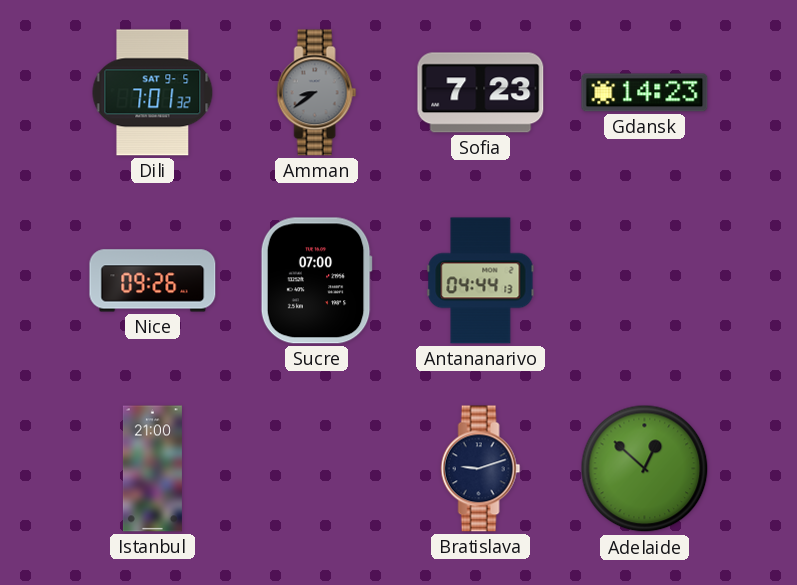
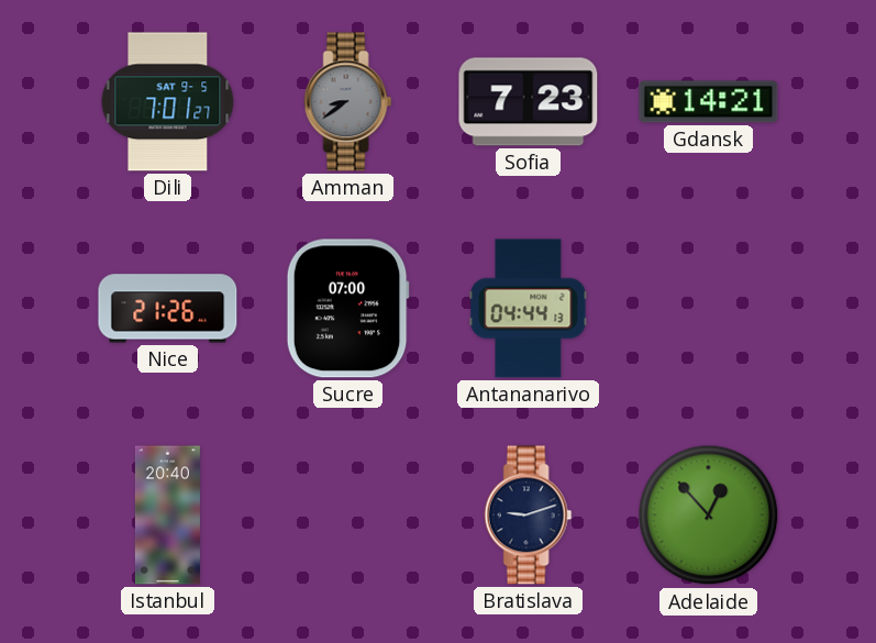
Dili: 7:01:32 -> 7:01:27
Gdansk: 14:23 -> 14:21
Nice: 09:26 -> 21:26
Istanbul: 21:00 -> 20:40
Adelaide: 12:52 -> 12:53
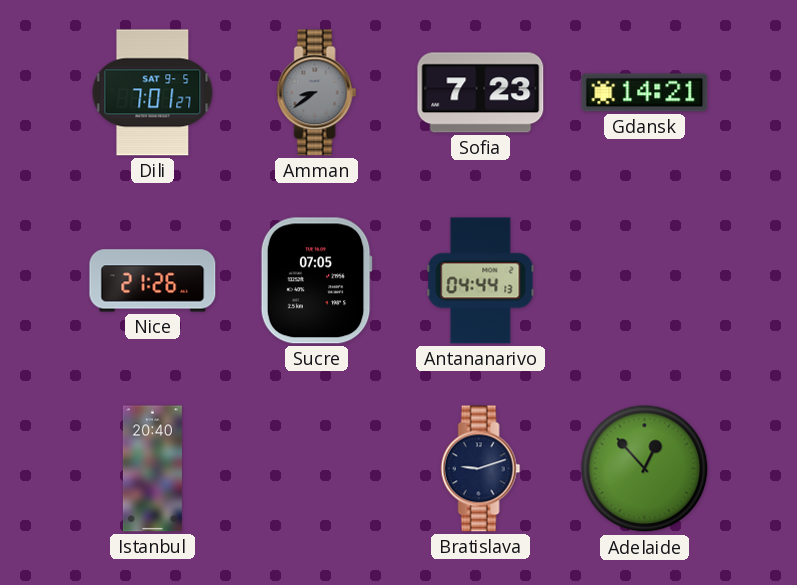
Sucre: 07:00 -> 07:05
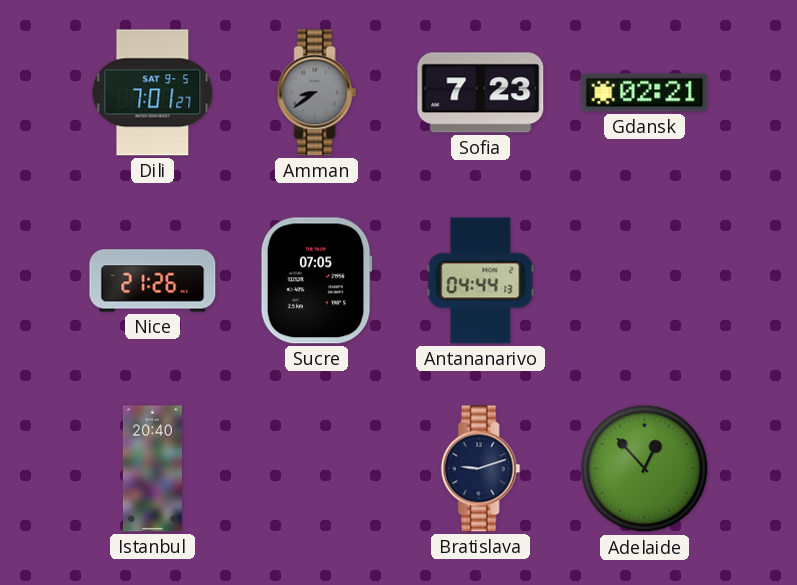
Gdansk: 14:21 -> 02:21
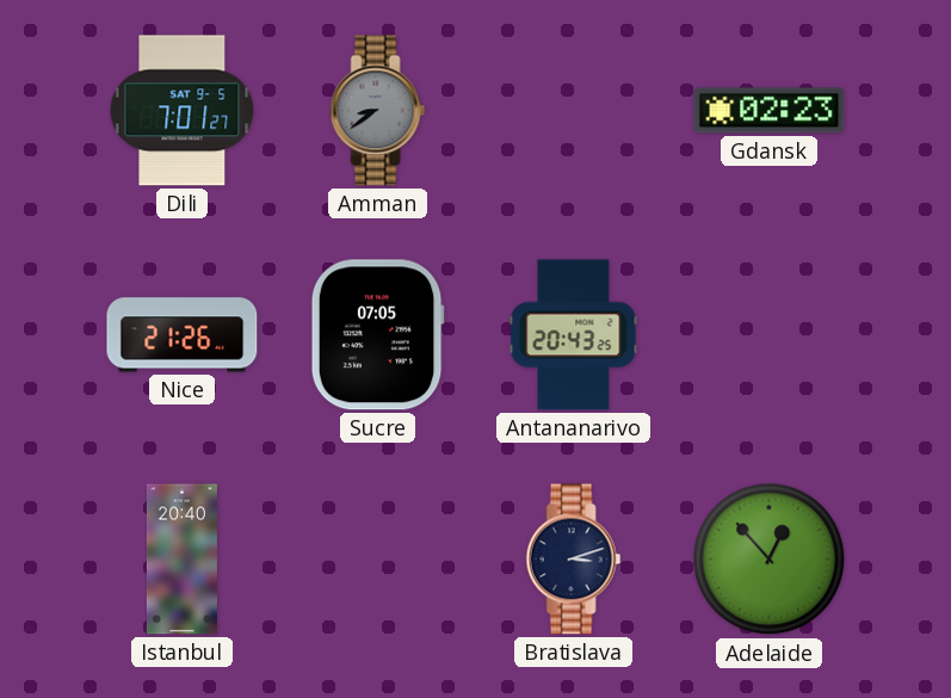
Sofia: 7:23 -> none
Gdansk: 02:21 -> 02:23
Antananarivo: 04:44 -> 20:43
Bratislava: 9:12 -> 3:12
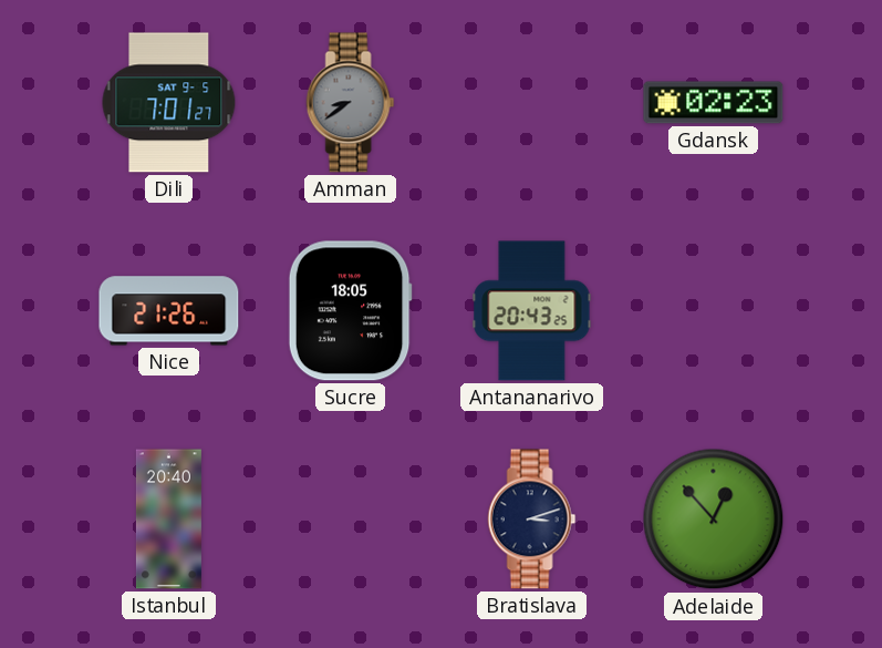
Sucre: 07:05 -> 18:05
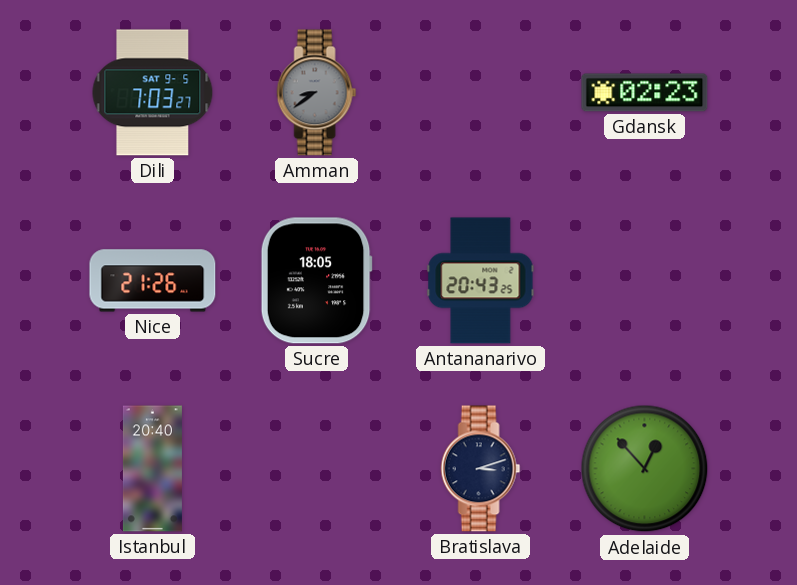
Dili: 7:01 -> 7:03
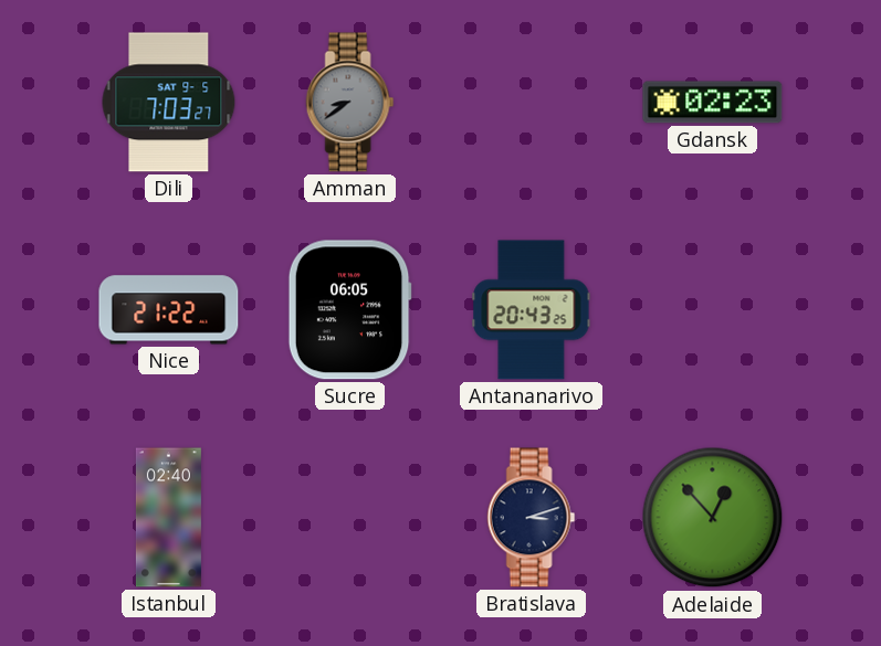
Nice: 21:26 -> 21:22
Sucre: 18:05 -> 06:05
Istanbul: 20:40 -> 02:40
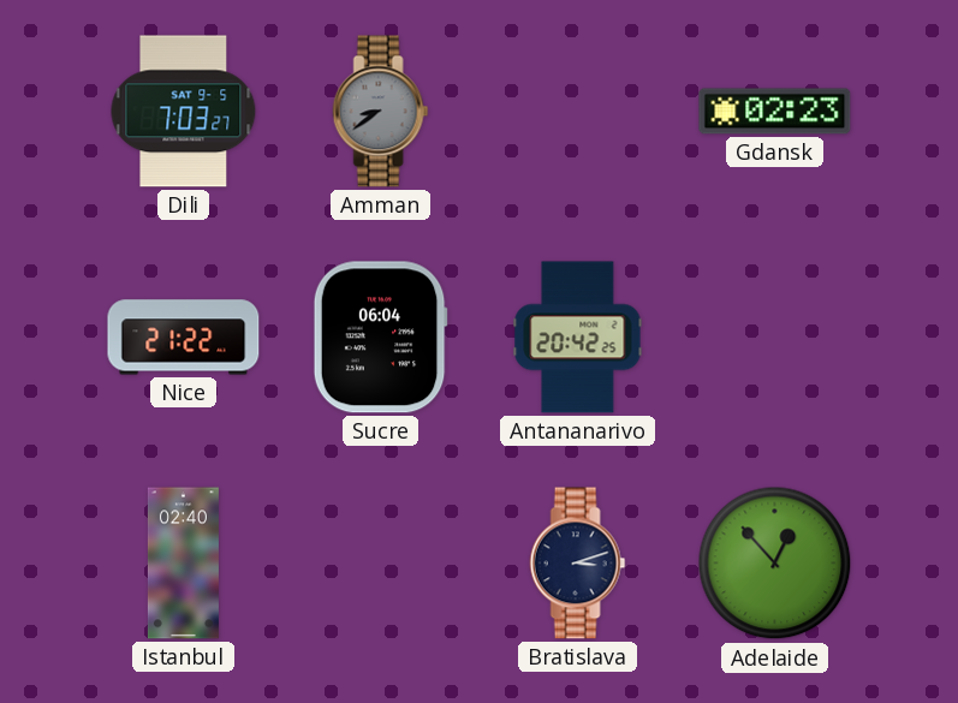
Sucre: 06:05 -> 06:04
Antananarivo: 20:43 -> 20:42
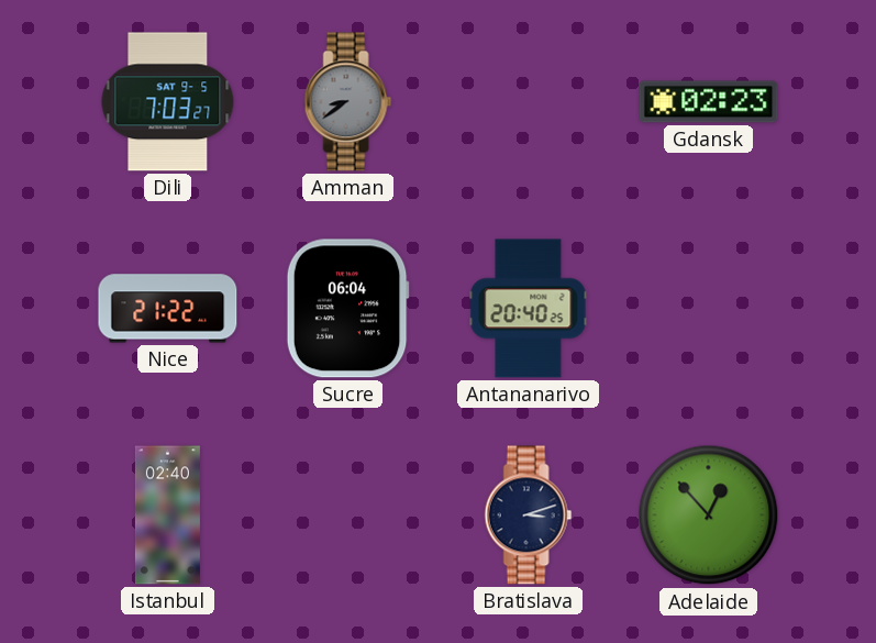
Antananarivo: 20:42 -> 20:40
